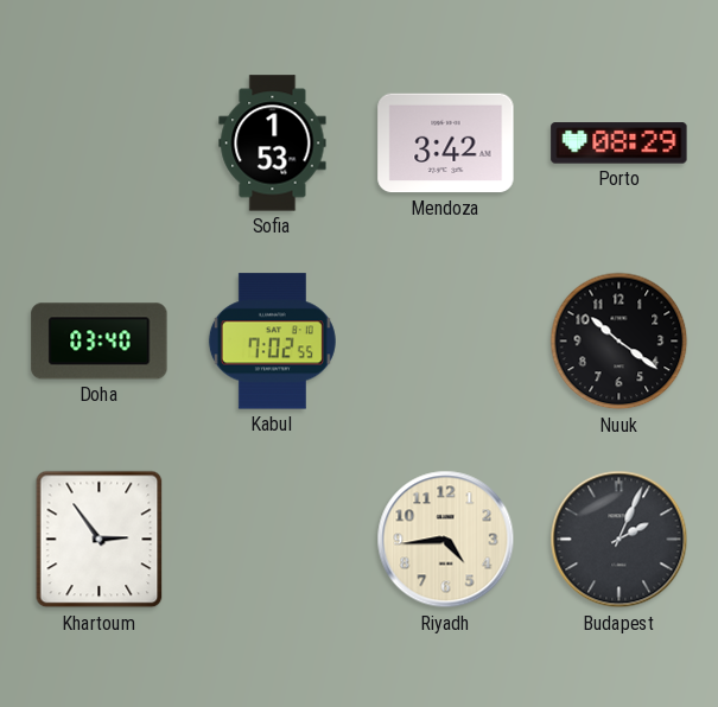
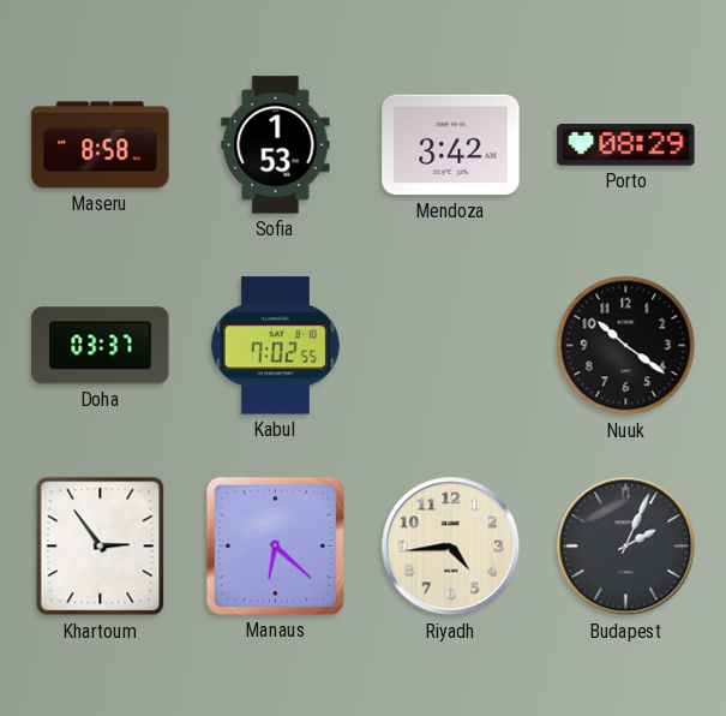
Maseru: none -> 8:58
Doha: 03:40 -> 03:37
Manaus: none -> 6:22
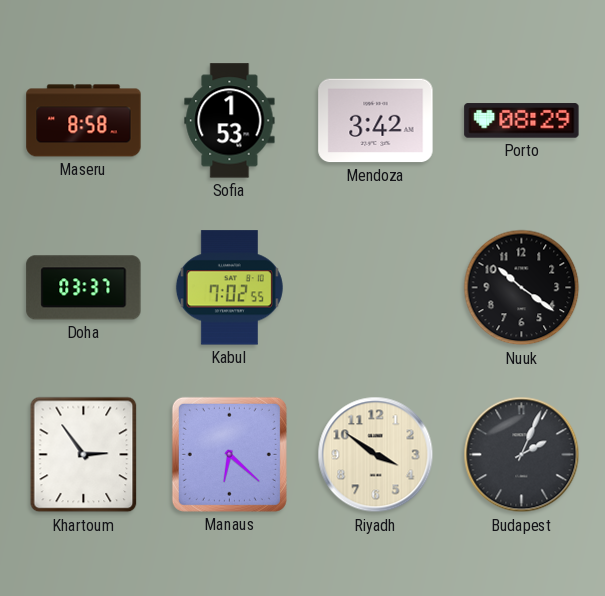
Riyadh: 4:44 -> 3:51
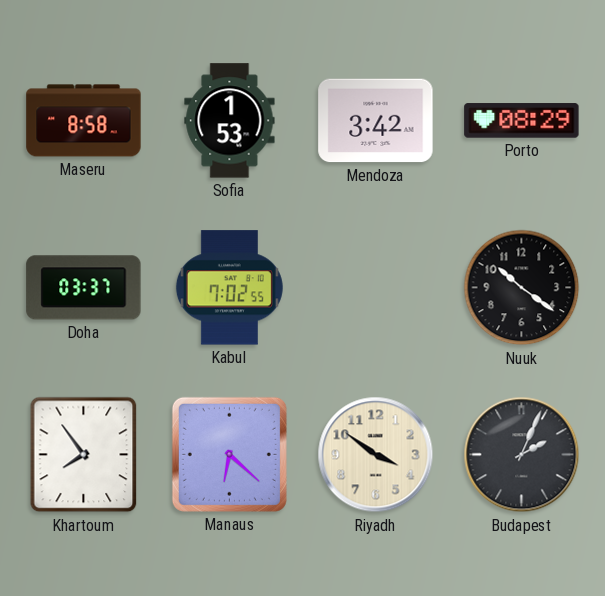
Khartoum: 2:54 -> 7:54
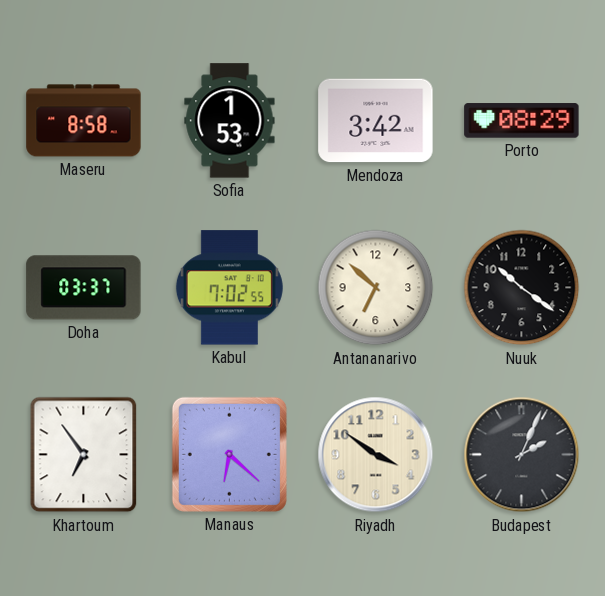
Antananarivo: none -> 6:52
Khartoum: 7:54 -> 6:54
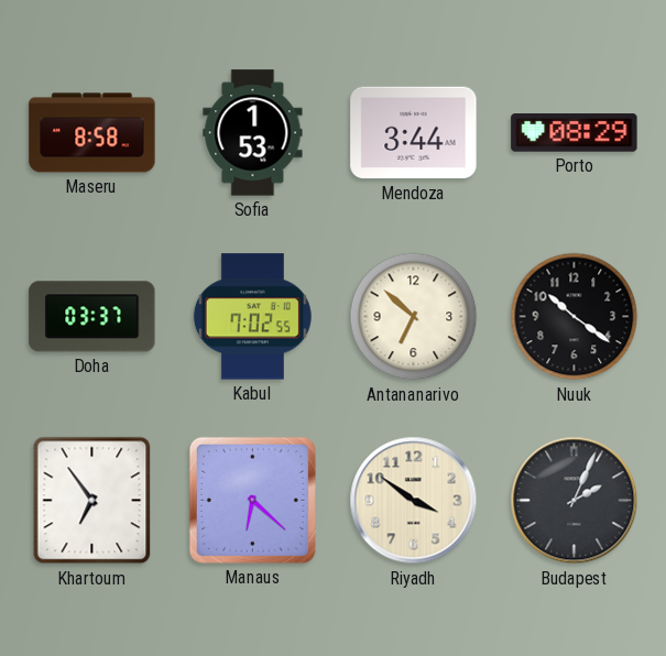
Mendoza: 3:42 -> 3:44
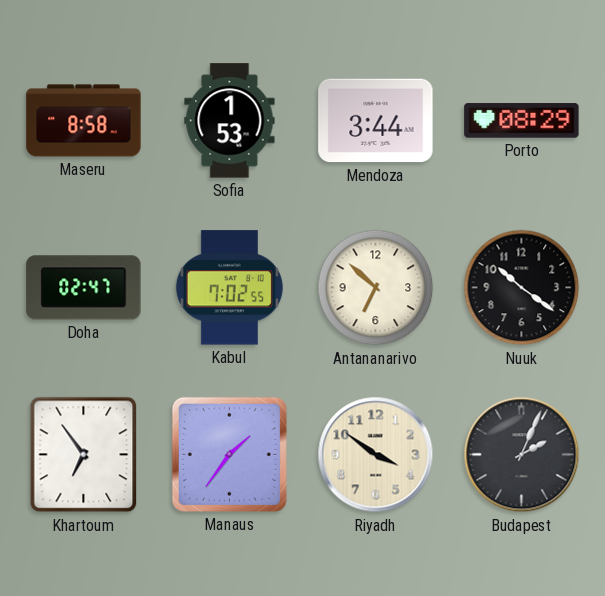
Doha: 03:37 -> 02:47
Manaus: 6:22 -> 1:36
